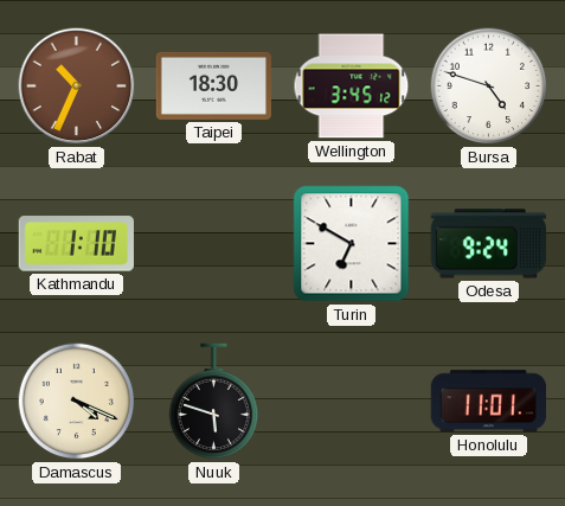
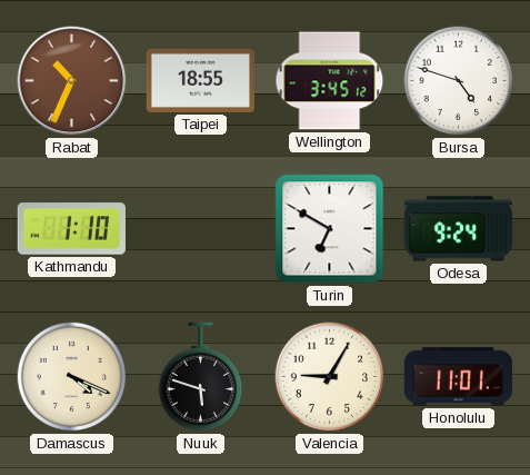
Taipei: 18:30 -> 18:55
Valencia: none -> 9:05
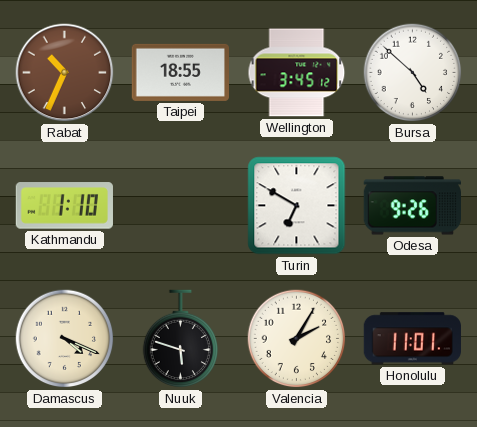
Bursa: 4:48 -> 4:52
Odesa: 9:24 -> 9:26
Valencia: 9:05 -> 2:05
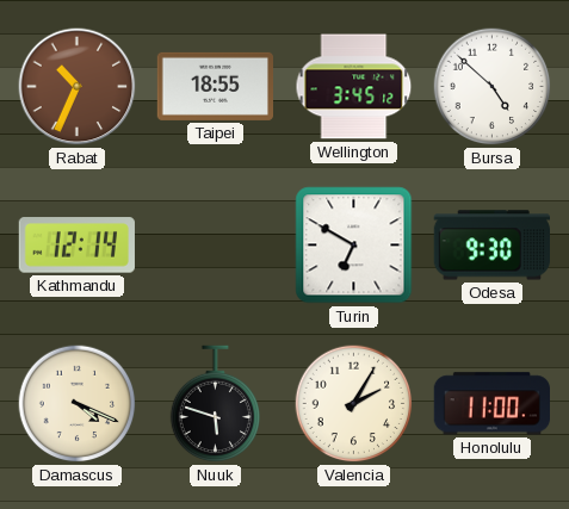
Kathmandu: 1:10 -> 12:14
Odesa: 9:26 -> 9:30
Honolulu: 11:01 -> 11:00
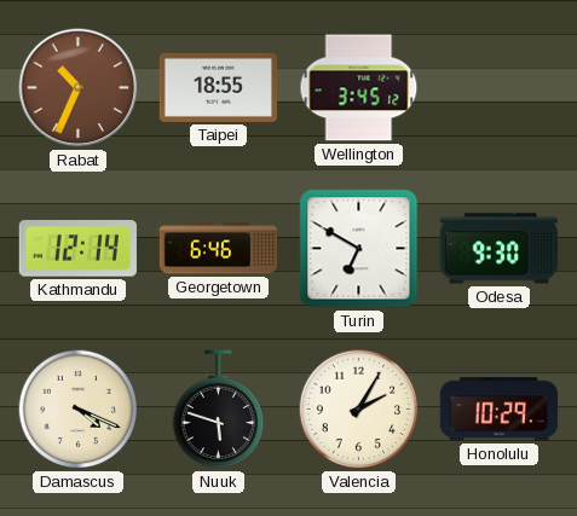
Bursa: 4:52 -> none
Georgetown: none -> 6:46
Honolulu: 11:00 -> 10:29
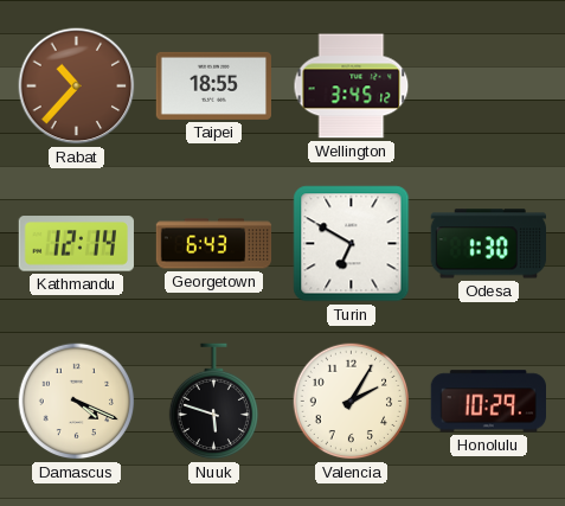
Rabat: 10:34 -> 10:37
Georgetown: 6:46 -> 6:43
Odesa: 9:30 -> 1:30
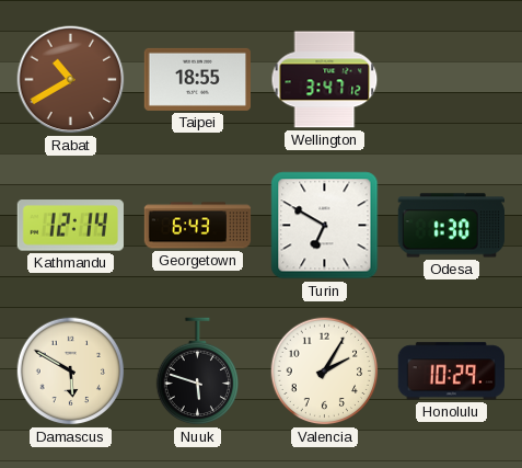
Rabat: 10:37 -> 10:40
Wellington: 3:45 -> 3:47
Damascus: 4:19 -> 5:50
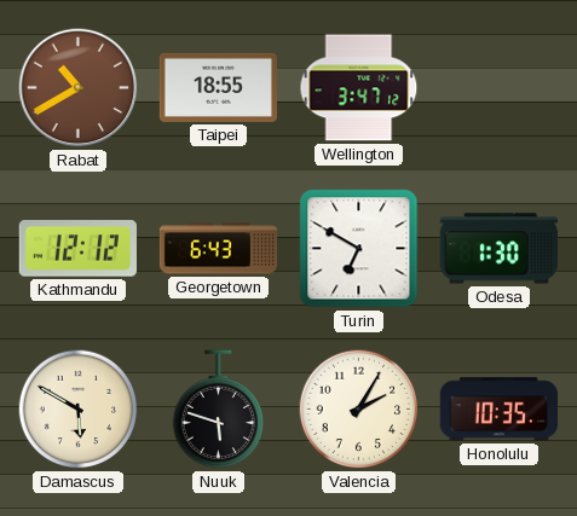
Kathmandu: 12:14 -> 12:12
Honolulu: 10:29 -> 10:35
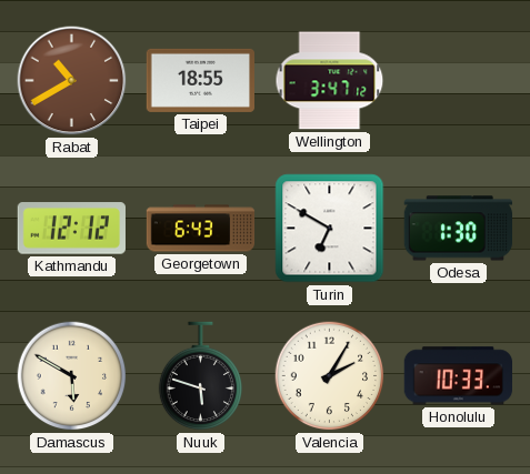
Honolulu: 10:35 -> 10:33
